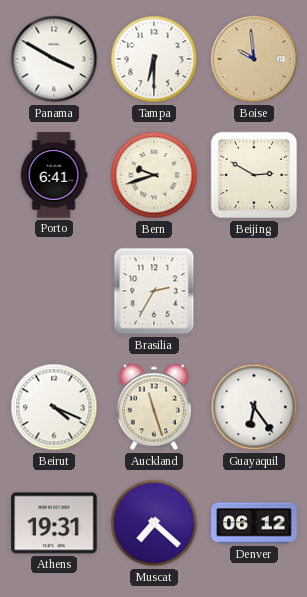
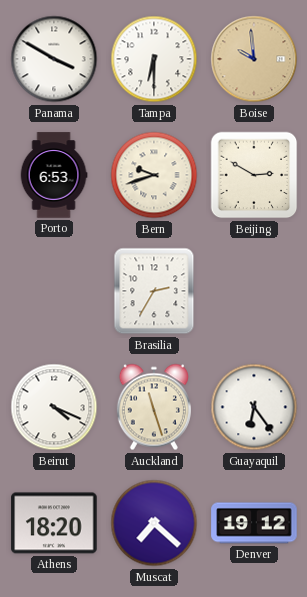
Porto: 6:41 -> 6:53
Athens: 19:31 -> 18:20
Denver: 06:12 -> 19:12
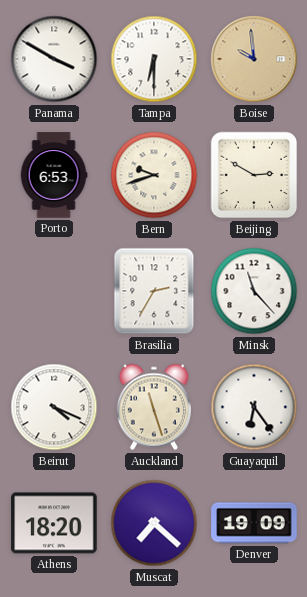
Minsk: none -> 11:23
Denver: 19:12 -> 19:09
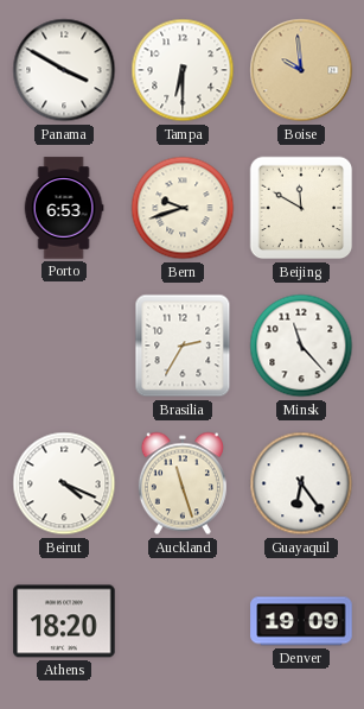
Beijing: 2:50 -> 11:50
Muscat: 7:22 -> none
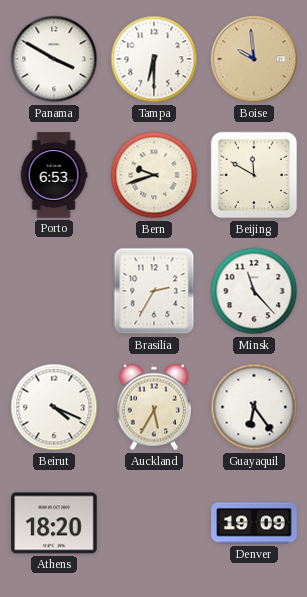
Auckland: 11:27 -> 5:35
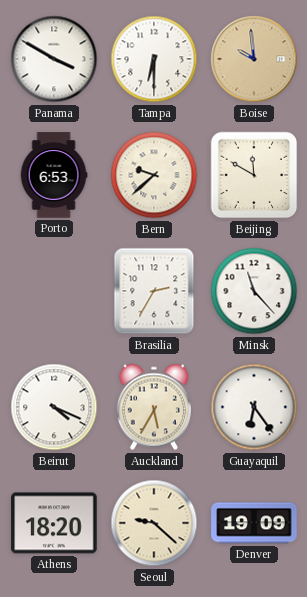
Bern: 9:42 -> 9:38
Seoul: none -> 9:22
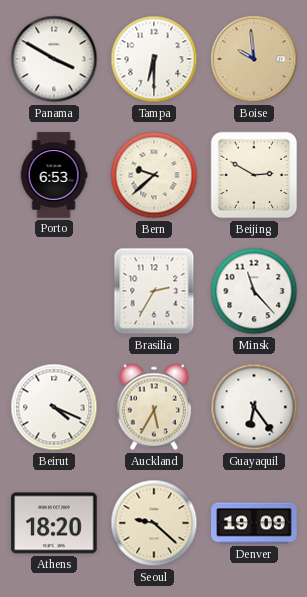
Beijing: 11:50 -> 2:50
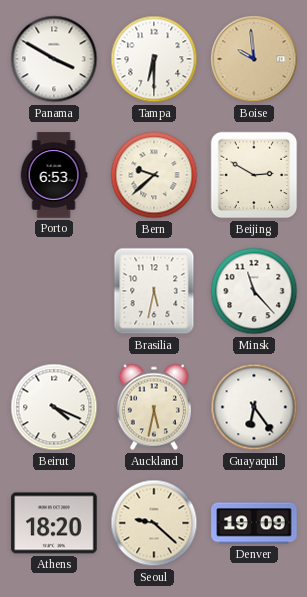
Brasilia: 2:35 -> 5:32
Auckland: 5:35 -> 5:32
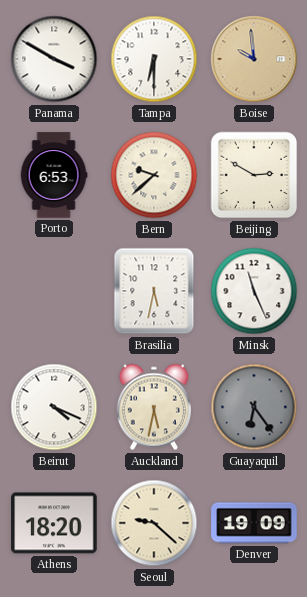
Minsk: 11:23 -> 11:26
Guayaquil dial: white -> grey
